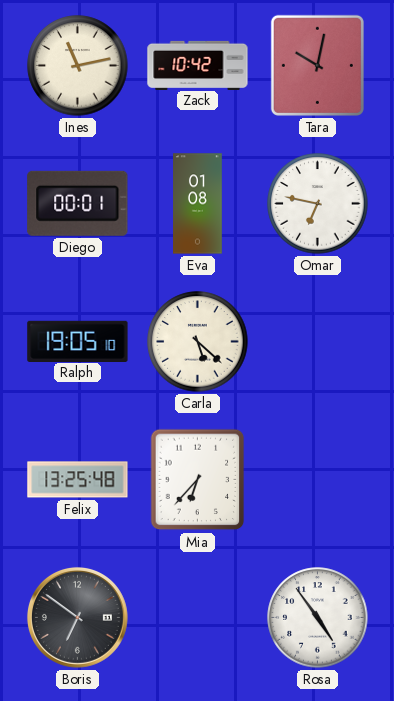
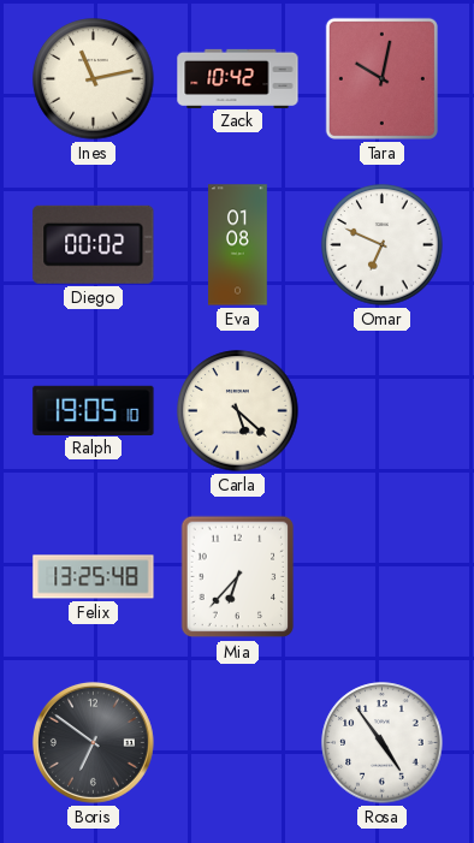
Diego: 00:01 -> 00:02
Omar: 6:47 -> 6:49
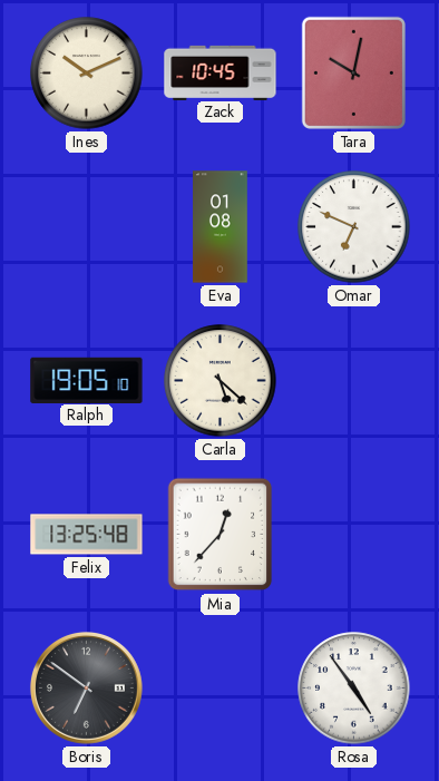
Ines: 11:13 -> 10:11
Zack: 10:42 -> 10:45
Diego: 00:02 -> none
Mia: 6:37 -> 12:37
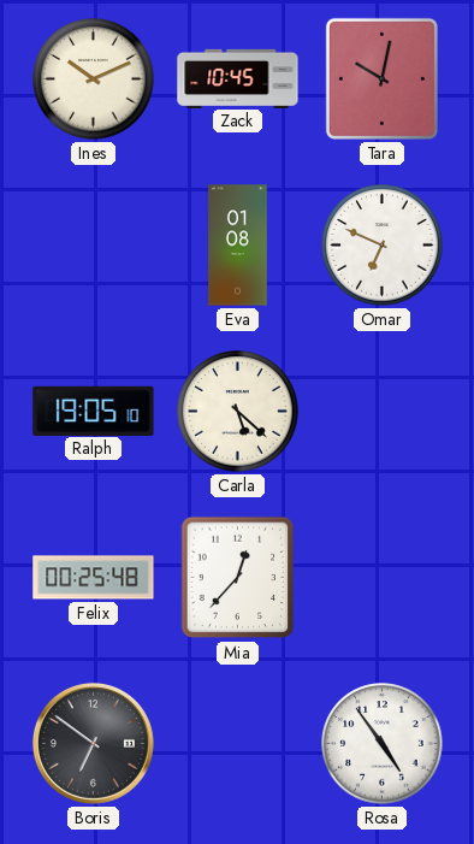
Felix: 13:25 -> 00:25
